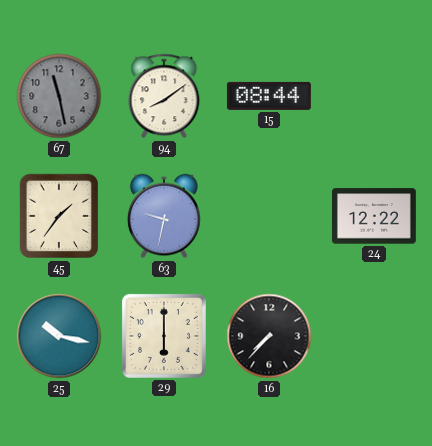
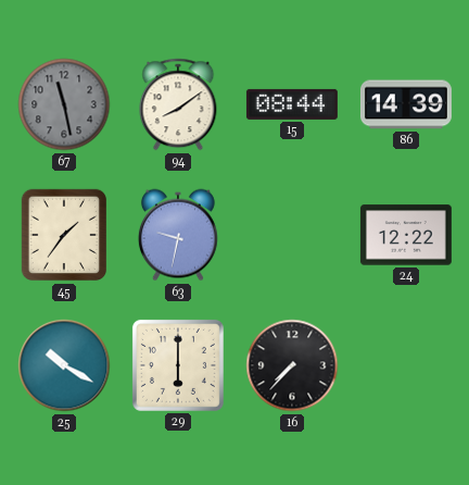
86: none -> 14:39
25: 10:17 -> 10:20
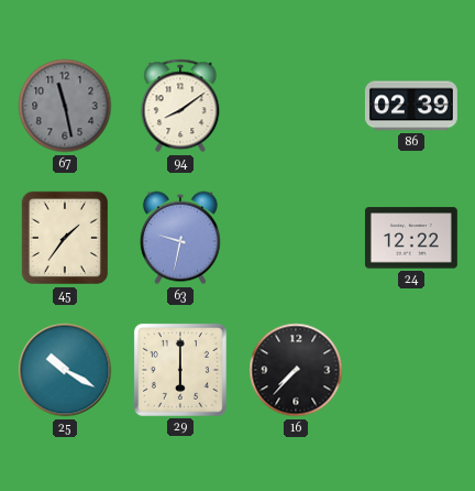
15: 08:44 -> none
86: 14:39 -> 02:39
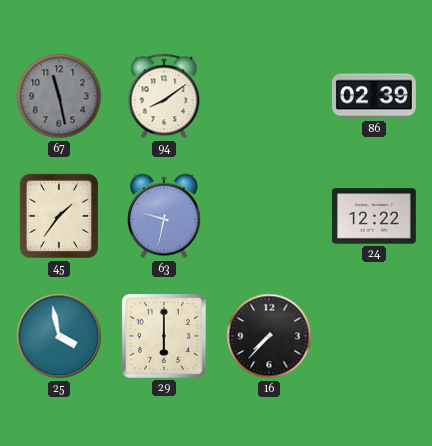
25: 10:20 -> 3:58
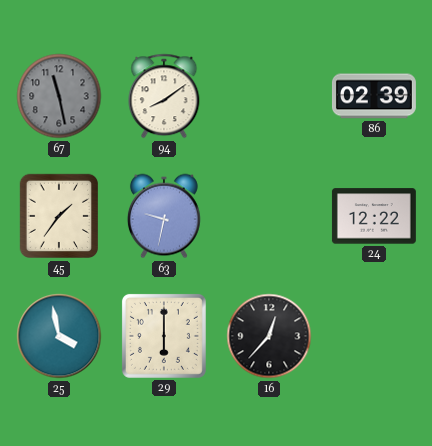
16: 7:37 -> 12:37
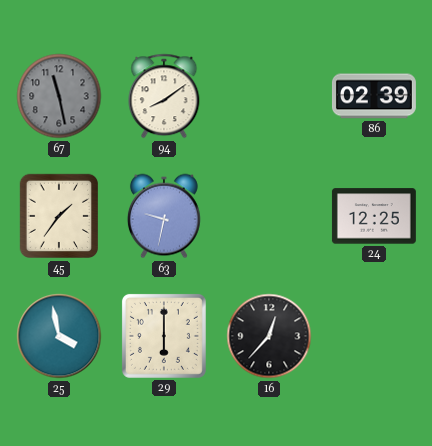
24: 12:22 -> 12:25
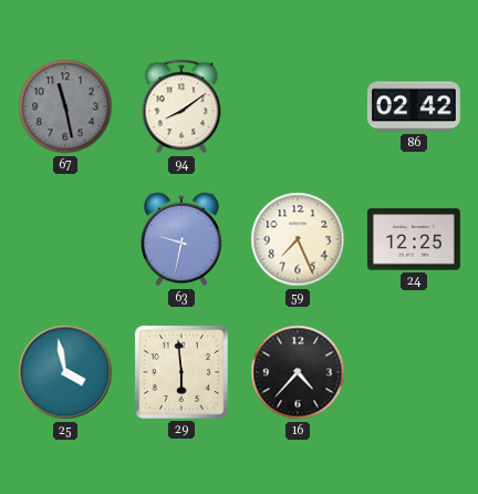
86: 02:39 -> 02:42
45: 1:36 -> none
59: none -> 7:26
29: 6:00 -> 5:59
16: 12:37 -> 4:37
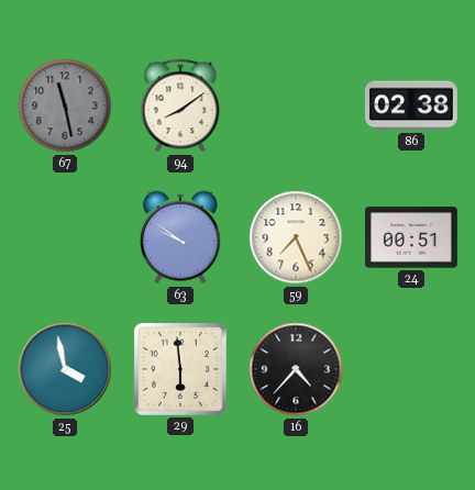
86: 02:42 -> 02:38
63: 9:32 -> 9:51
24: 12:25 -> 00:51
